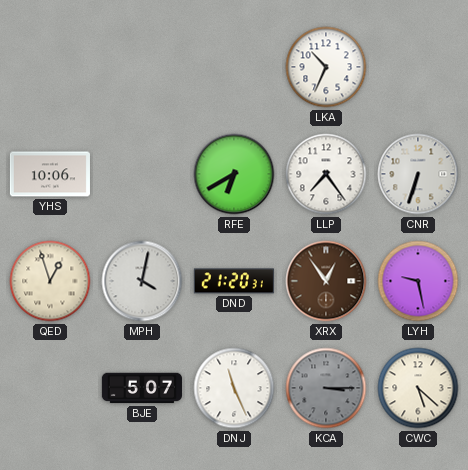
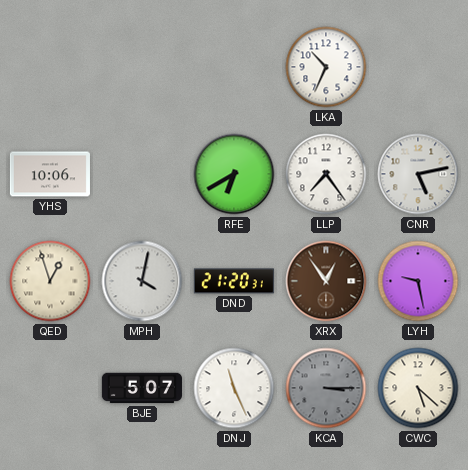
CNR: 6:33 -> 5:13
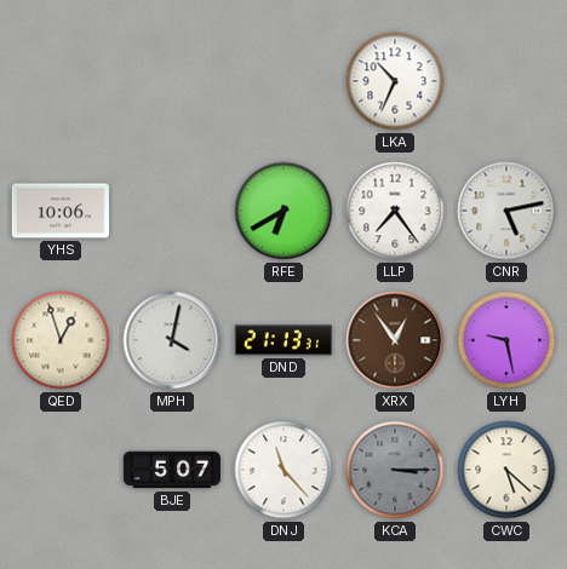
DND: 21:20 -> 21:13
DNJ: 11:26 -> 11:23
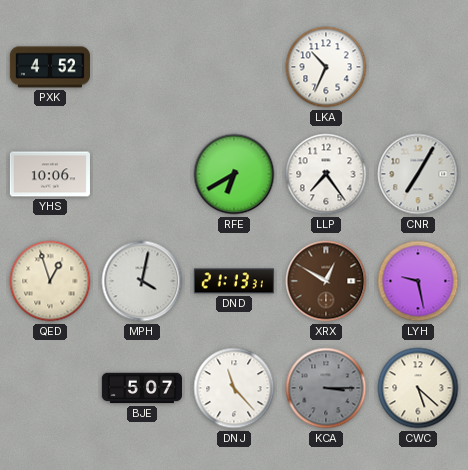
PXK: none -> 4:52
CNR: 5:13 -> 7:05
XRX: 12:54 -> 12:50
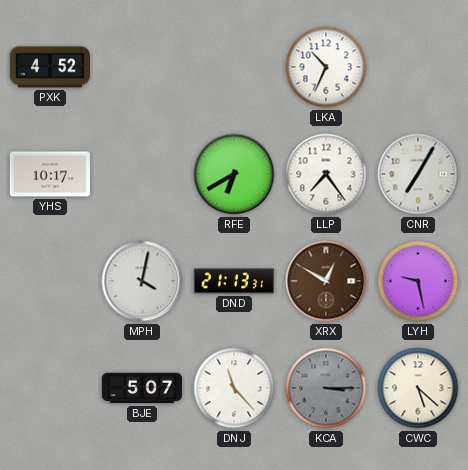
YHS: 10:06 -> 10:17
QED: 12:57 -> none
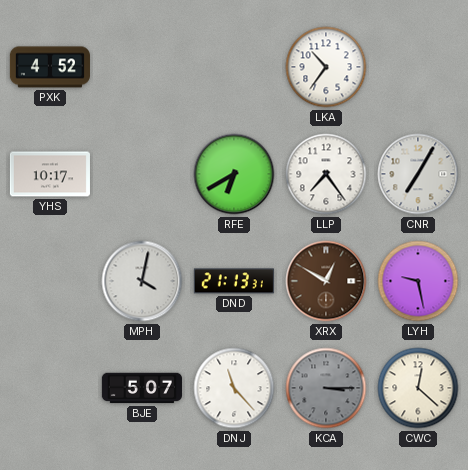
LKA: 10:34 -> 10:36
CWC: 5:22 -> 12:22
